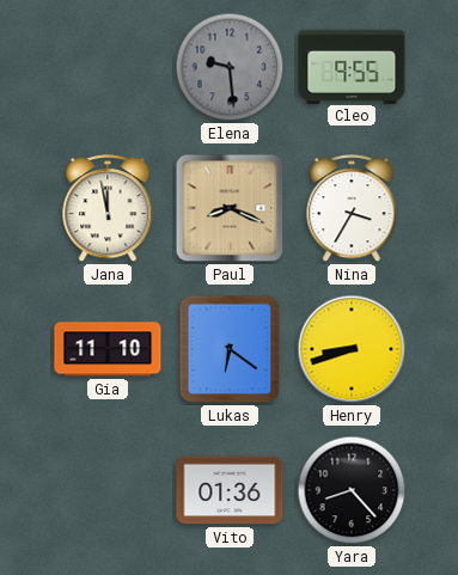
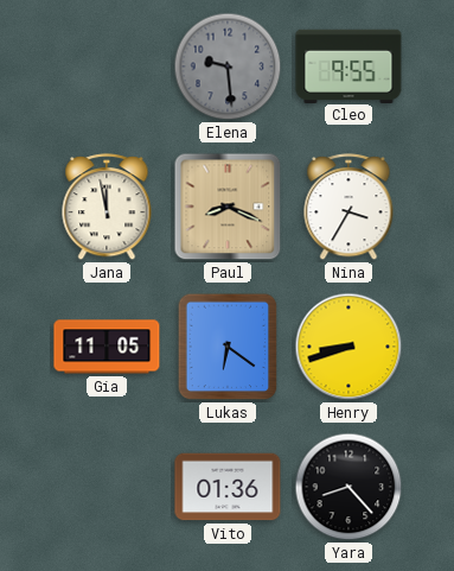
Gia: 11:10 -> 11:05
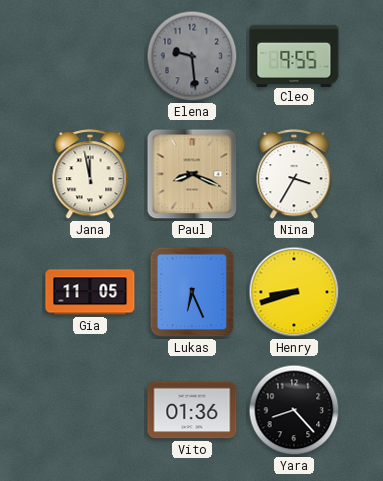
Lukas: 6:21 -> 6:26
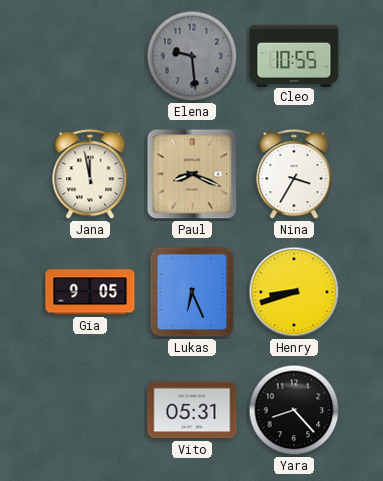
Cleo: 9:55 -> 10:55
Gia: 11:05 -> 9:05
Vito: 01:36 -> 05:31
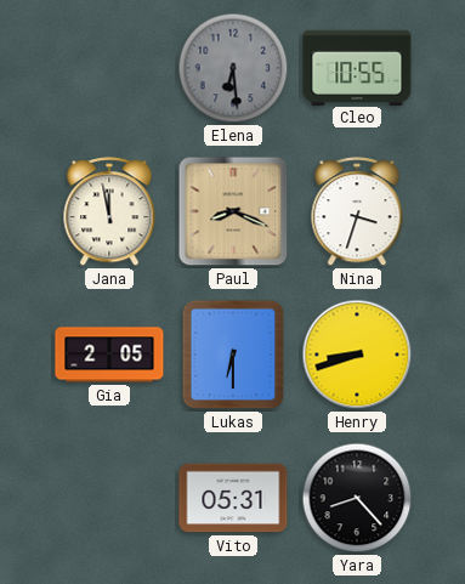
Elena: 9:29 -> 6:29
Nina: 3:35 -> 3:33
Gia: 9:05 -> 2:05
Lukas: 6:26 -> 6:30
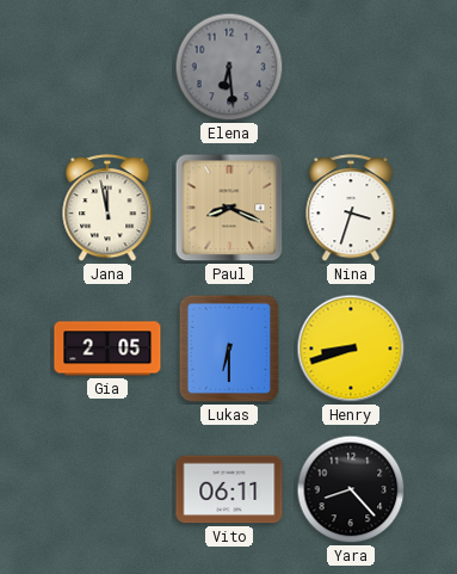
Cleo: 10:55 -> none
Vito: 05:31 -> 06:11
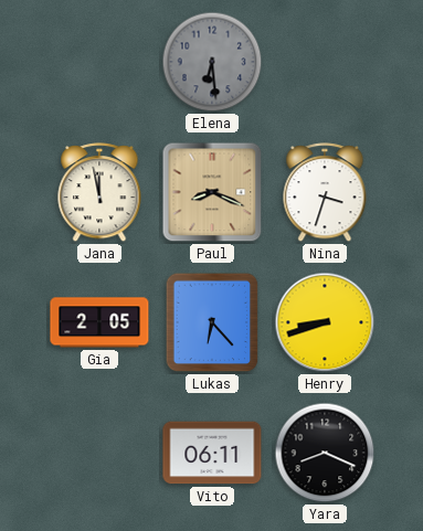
Lukas: 6:30 -> 6:23
Yara: 8:23 -> 8:19
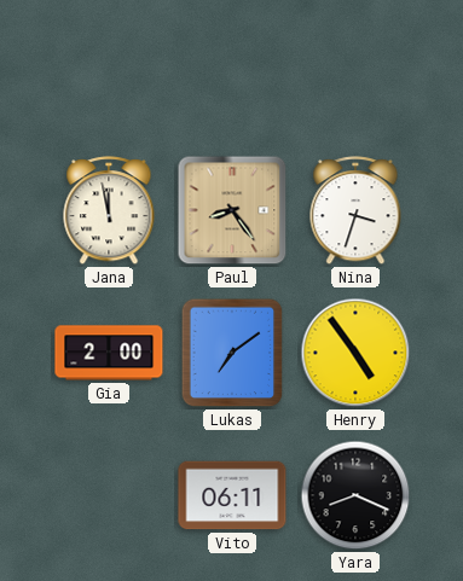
Elena: 6:29 -> none
Paul: 8:19 -> 8:24
Gia: 2:05 -> 2:00
Lukas: 6:23 -> 7:09
Henry: 8:42 -> 4:54
